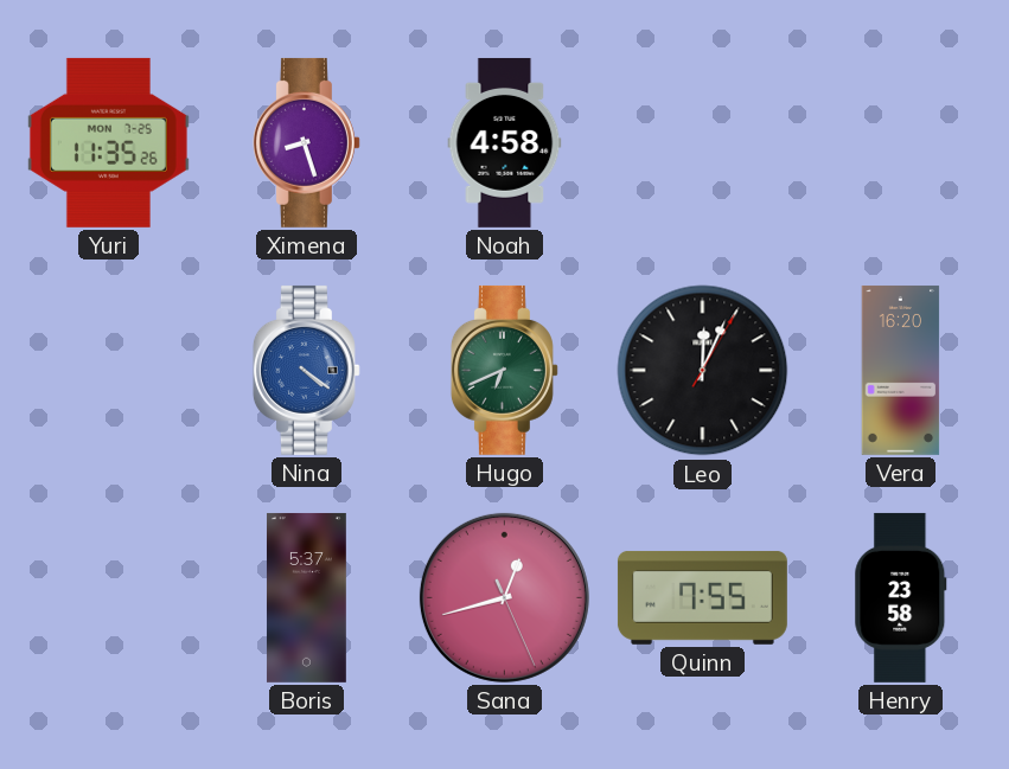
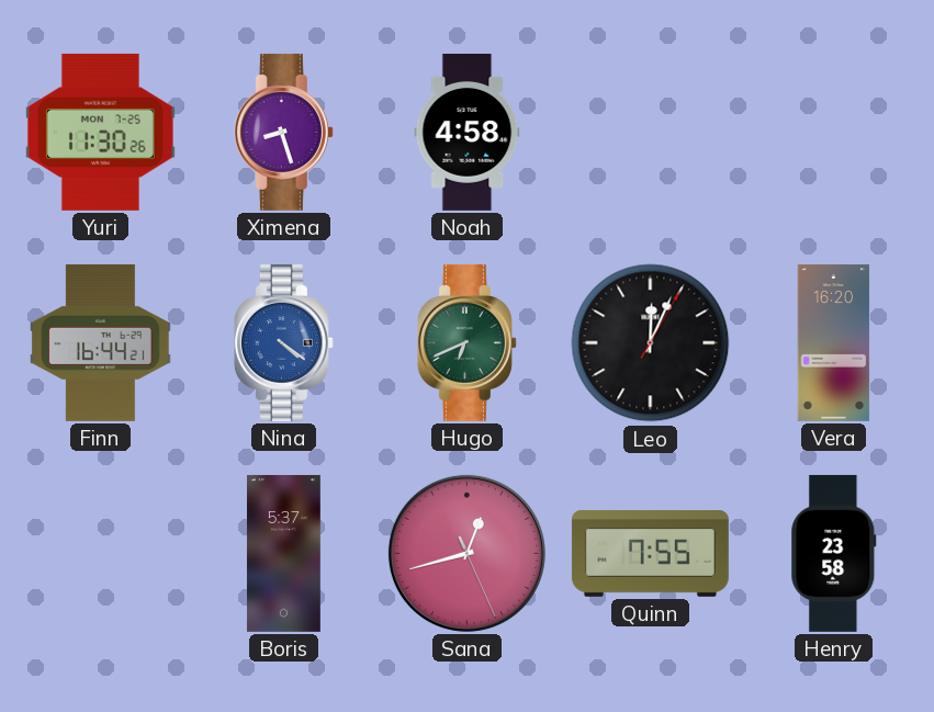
Yuri: 11:35 -> 11:30
Finn: none -> 16:44
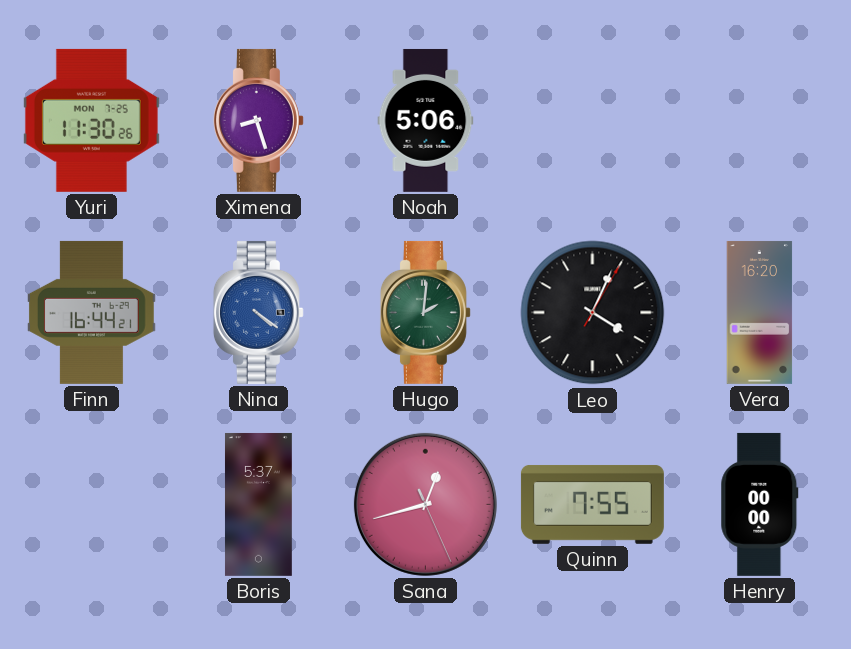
Noah: 4:58 -> 5:06
Hugo: 6:41 -> 2:01
Leo: 12:04 -> 4:04
Henry: 23:58 -> 00:00
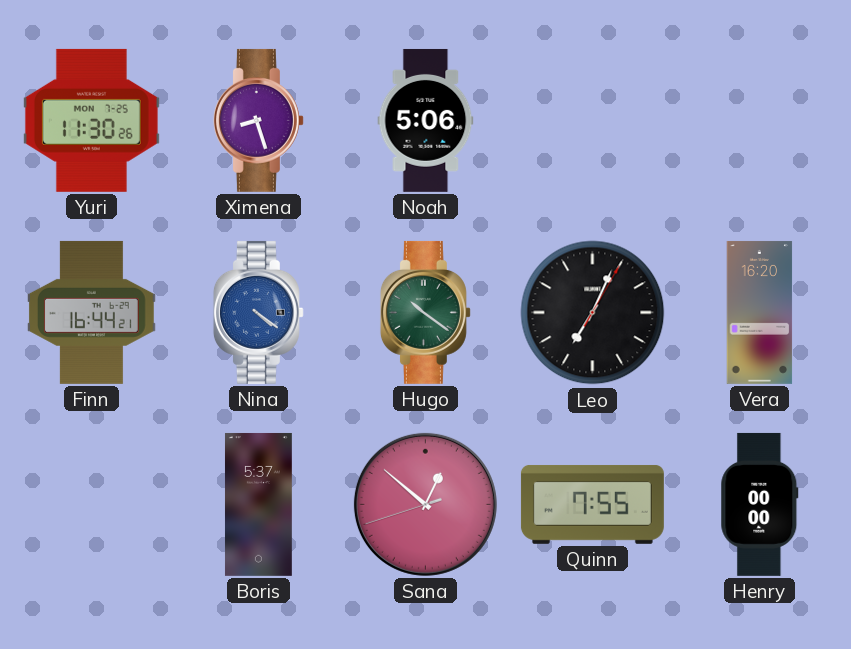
Hugo: 2:01 -> 10:21
Leo: 4:04 -> 7:04
Sana: 12:42 -> 12:51
